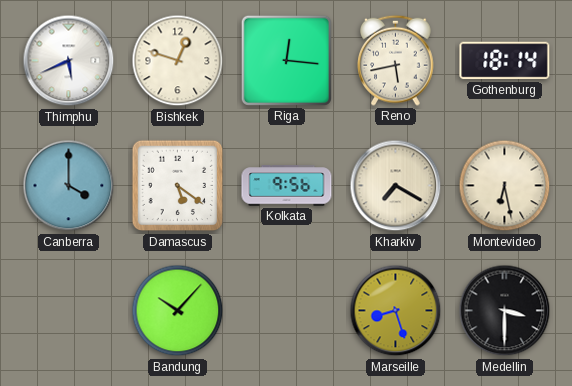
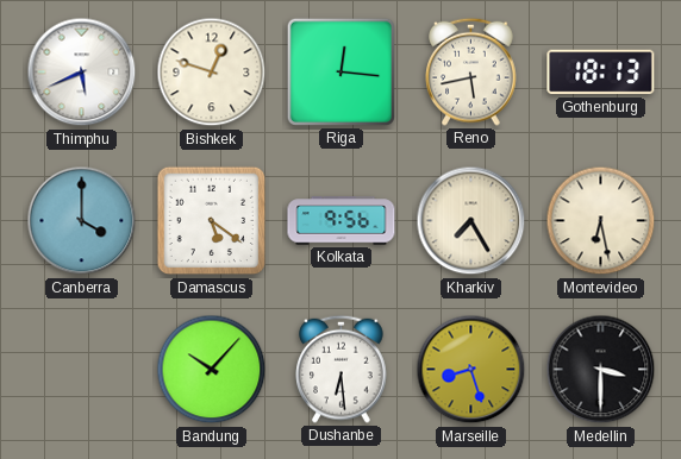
Gothenburg: 18:14 -> 18:13
Kharkiv: 7:20 -> 7:25
Dushanbe: none -> 6:29
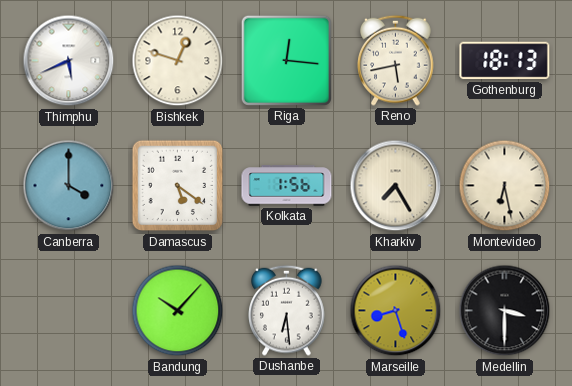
Kolkata: 9:56 -> 1:56
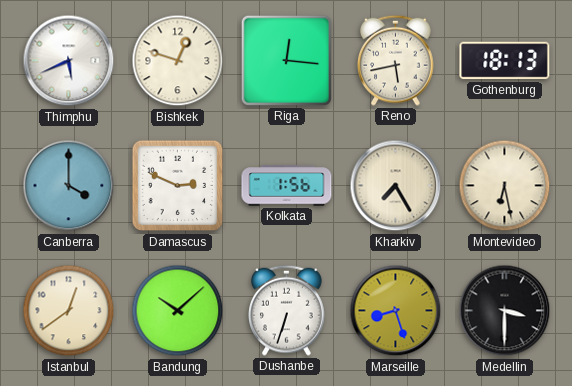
Damascus: 5:21 -> 2:49
Istanbul: none -> 12:39
Bandung: 10:07 -> 10:08
Dushanbe: 6:29 -> 6:33
